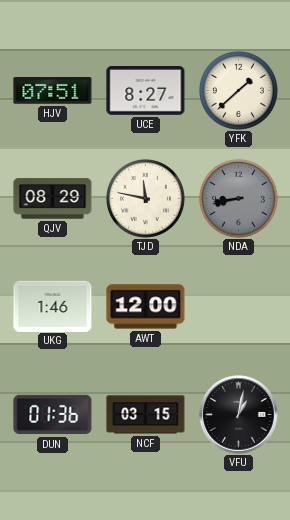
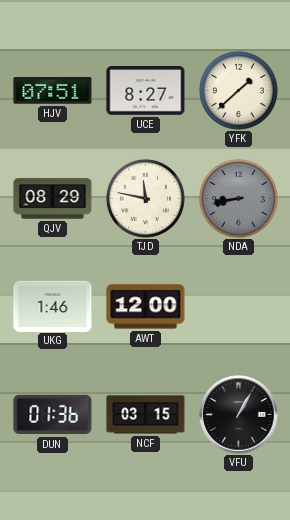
VFU: 1:02 -> 1:05
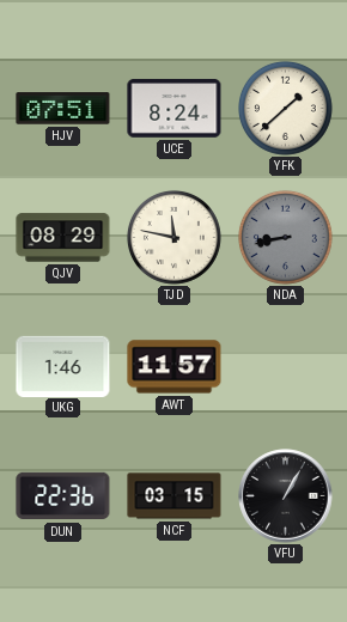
UCE: 8:27 -> 8:24
AWT: 12:00 -> 11:57
DUN: 01:36 -> 22:36
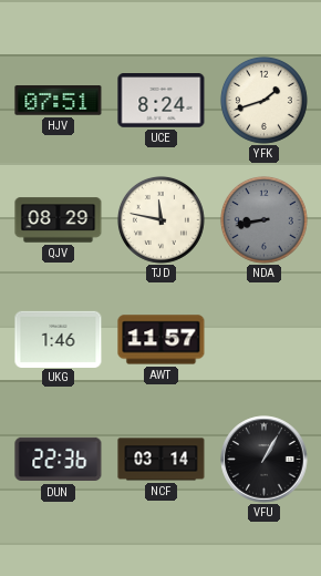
YFK: 1:38 -> 1:42
NCF: 03:15 -> 03:14
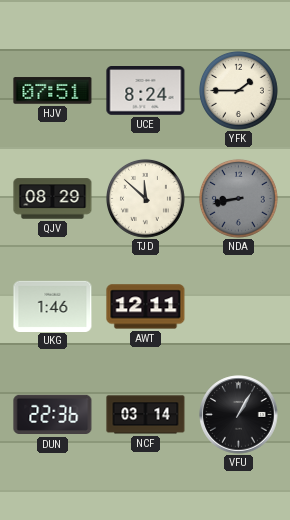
YFK: 1:42 -> 1:45
TJD: 11:47 -> 11:52
AWT: 11:57 -> 12:11
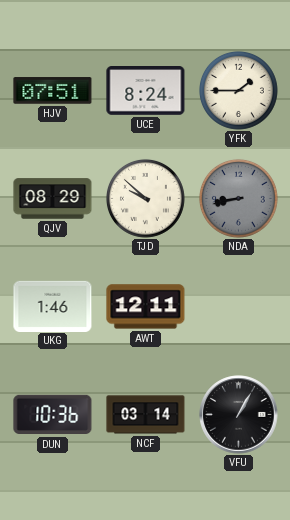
TJD: 11:52 -> 9:52
DUN: 22:36 -> 10:36
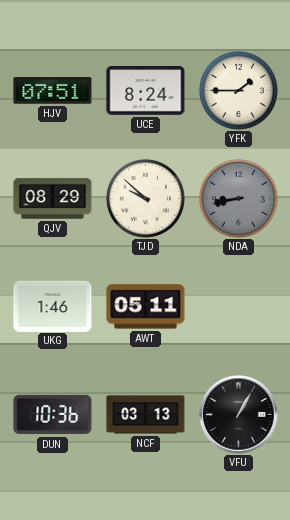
AWT: 12:11 -> 05:11
NCF: 03:14 -> 03:13
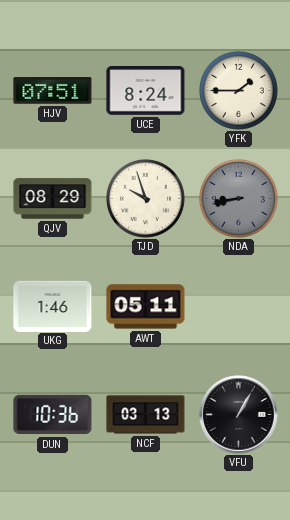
TJD: 9:52 -> 9:57
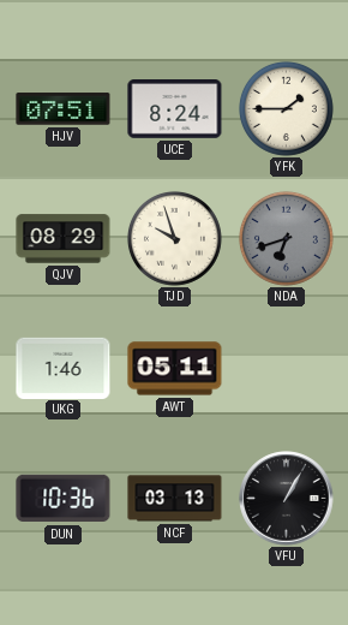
NDA: 8:43 -> 6:42
